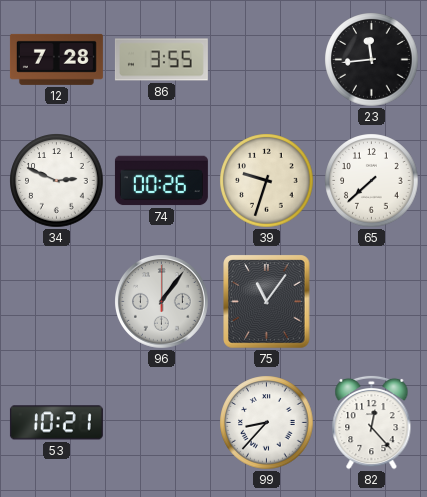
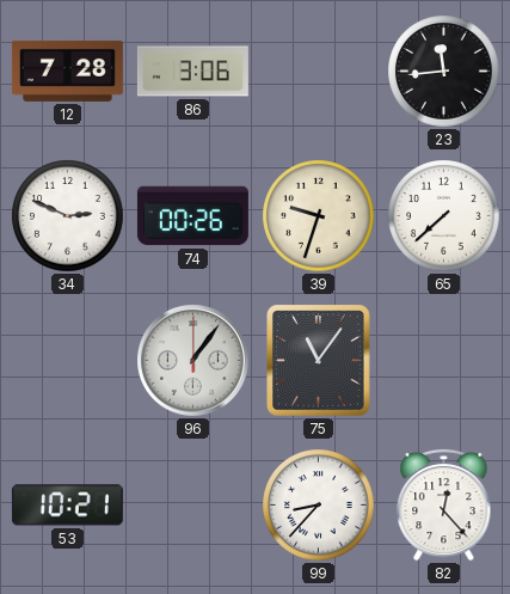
86: 3:55 -> 3:06
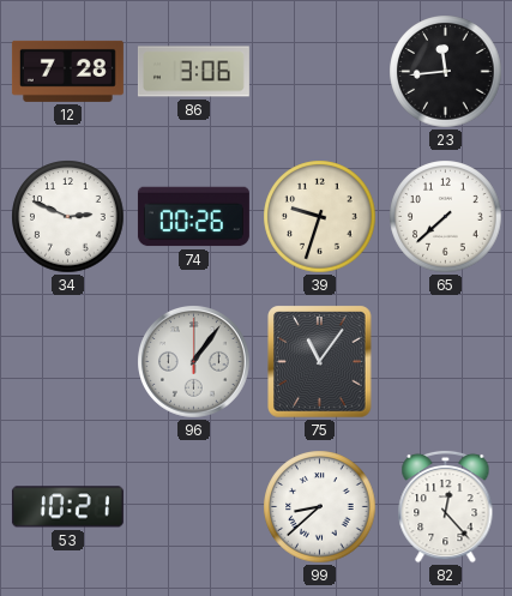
99: 8:37 -> 8:38
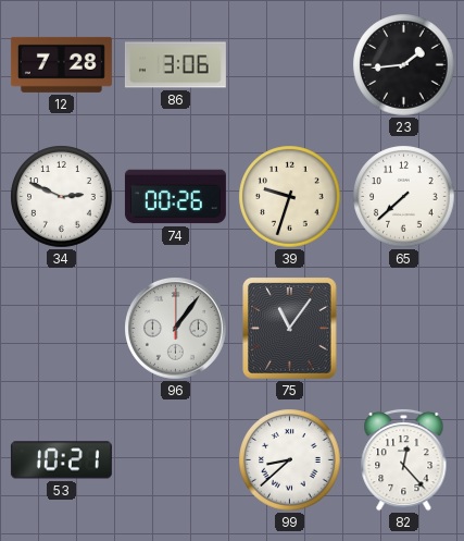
23: 11:44 -> 1:44
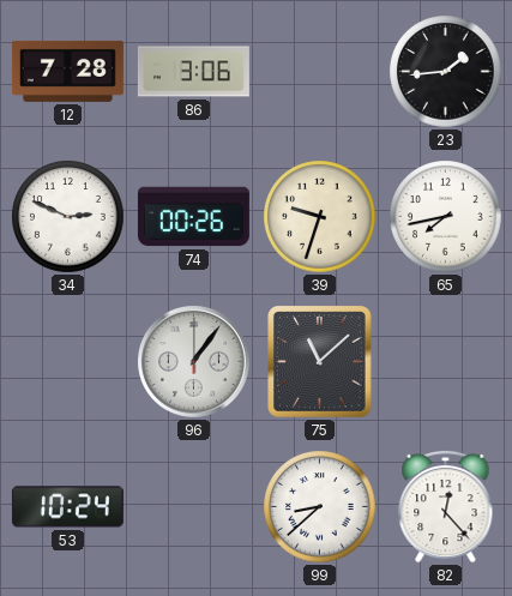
65: 7:38 -> 7:43
75: 11:06 -> 11:08
53: 10:21 -> 10:24
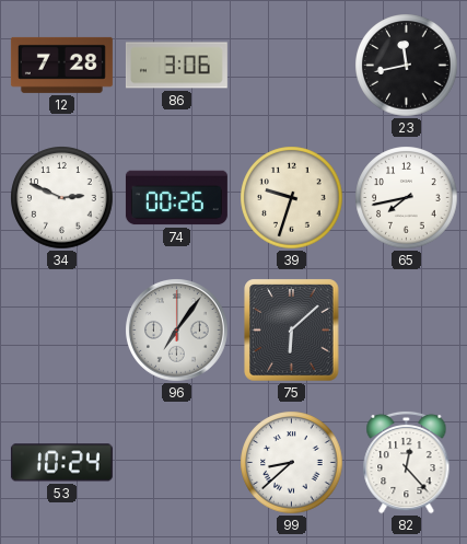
23: 1:44 -> 11:43
96: 1:06 -> 7:06
75: 11:08 -> 6:08
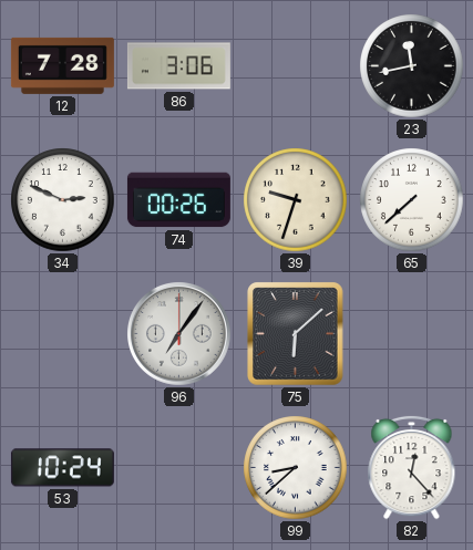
65: 7:43 -> 7:38
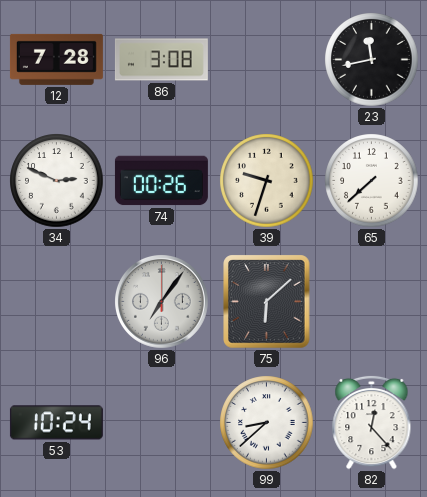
86: 3:06 -> 3:08
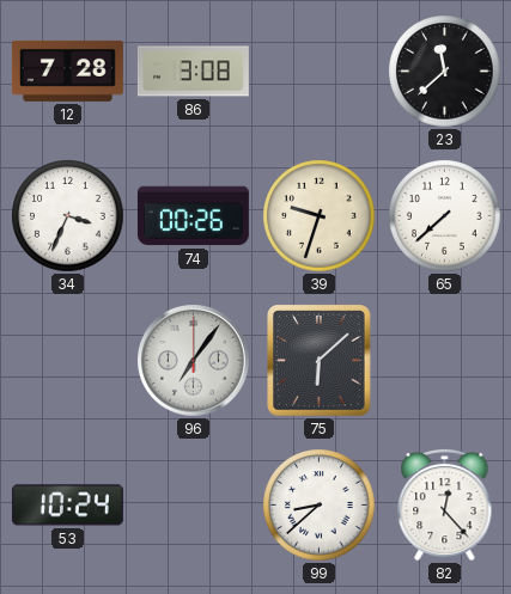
23: 11:43 -> 11:38
34: 2:49 -> 3:34
